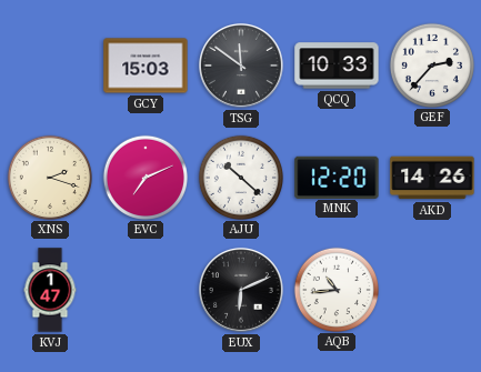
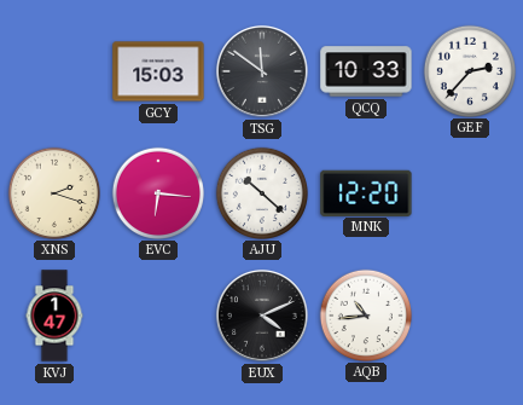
EVC: 7:11 -> 6:16
AKD: 14:26 -> none
EUX: 6:11 -> 4:11
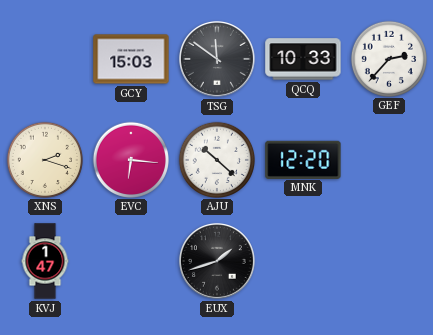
EUX: 4:11 -> 1:42
AQB: 10:44 -> none
